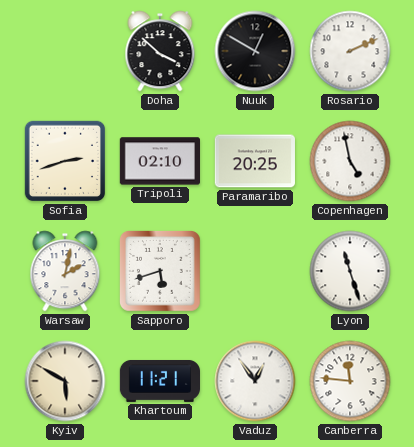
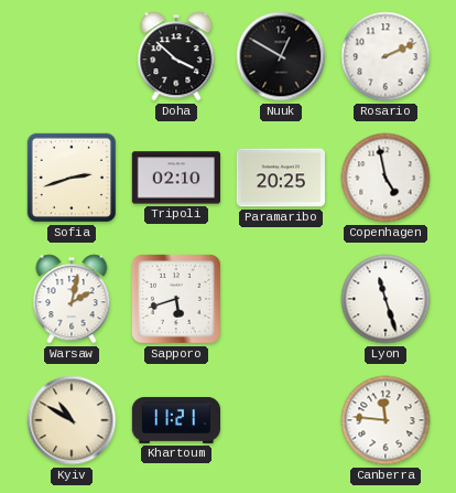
Kyiv: 5:50 -> 10:50
Vaduz: 12:54 -> none
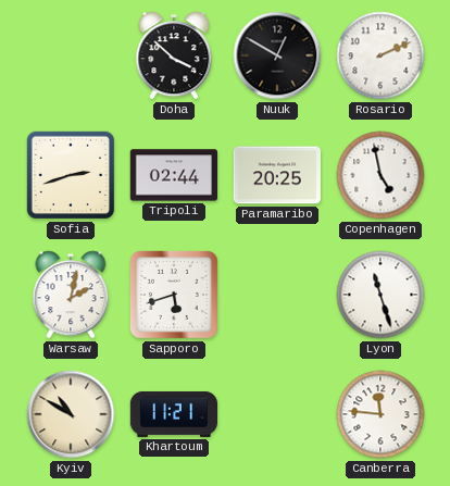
Tripoli: 02:10 -> 02:44
